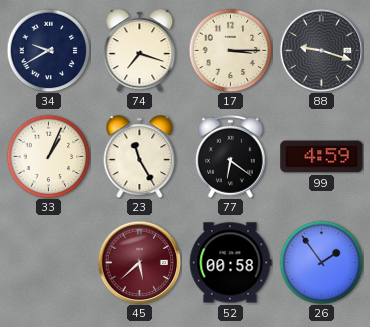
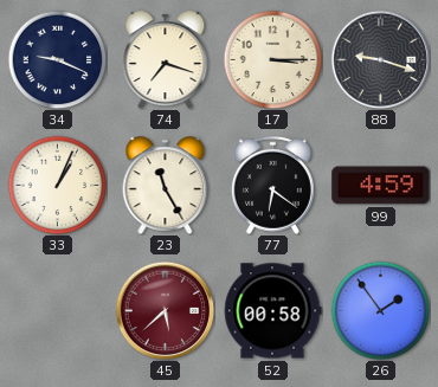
34: 9:40 -> 9:19
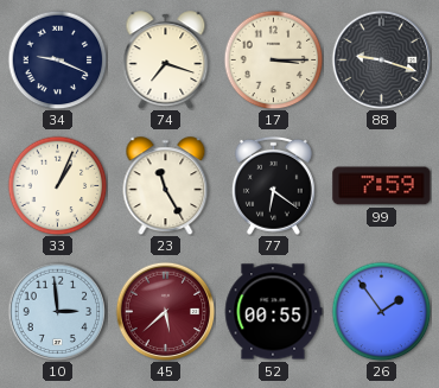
99: 4:59 -> 7:59
10: none -> 2:59
52: 00:58 -> 00:55
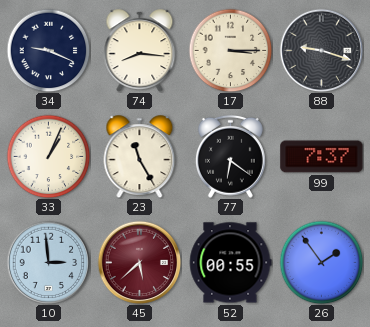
74: 7:18 -> 8:16
99: 7:59 -> 7:37
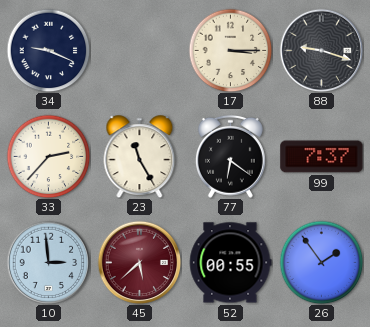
74: 8:16 -> none
33: 1:04 -> 2:37
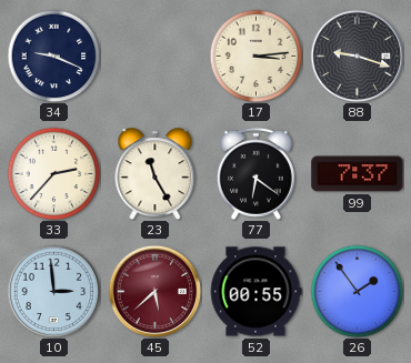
17: 3:15 -> 3:14
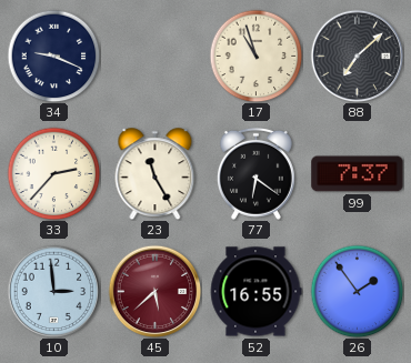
17: 3:14 -> 10:57
88: 9:18 -> 7:08
52: 00:55 -> 16:55
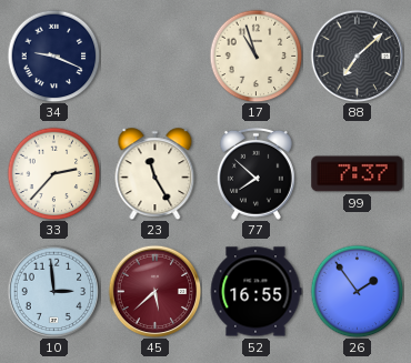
77: 6:21 -> 7:52
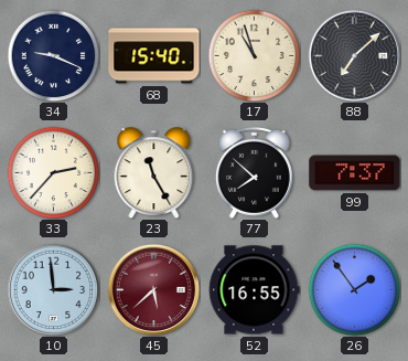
68: none -> 15:40
